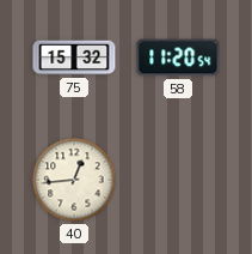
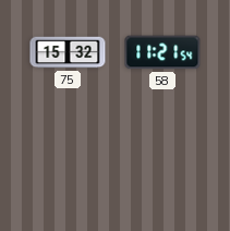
58: 11:20 -> 11:21
40: 12:44 -> none
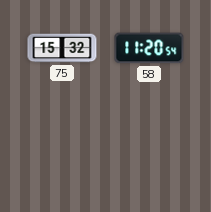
58: 11:21 -> 11:20
